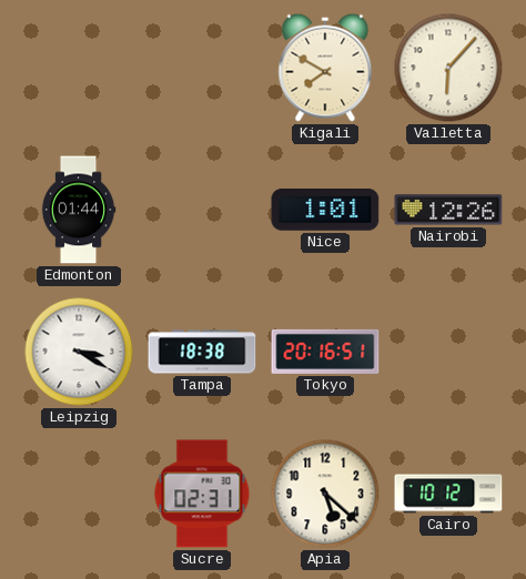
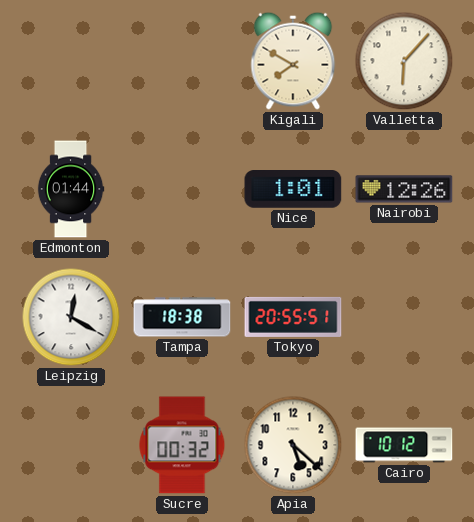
Leipzig: 3:20 -> 12:20
Tokyo: 20:16 -> 20:55
Sucre: 02:31 -> 00:32
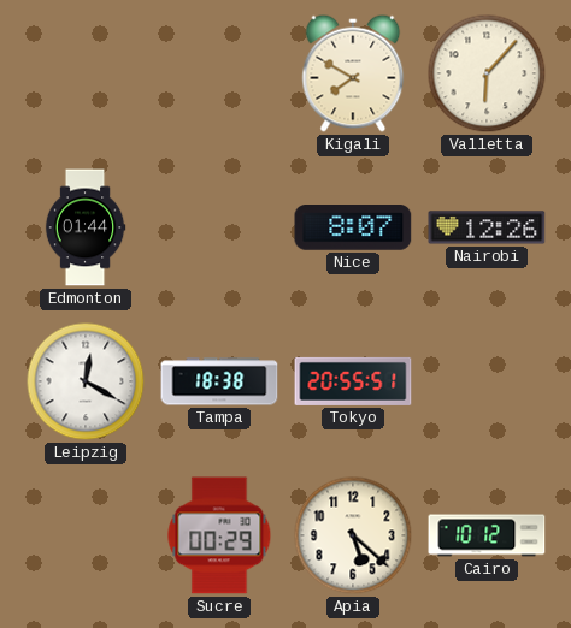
Nice: 1:01 -> 8:07
Sucre: 00:32 -> 00:29
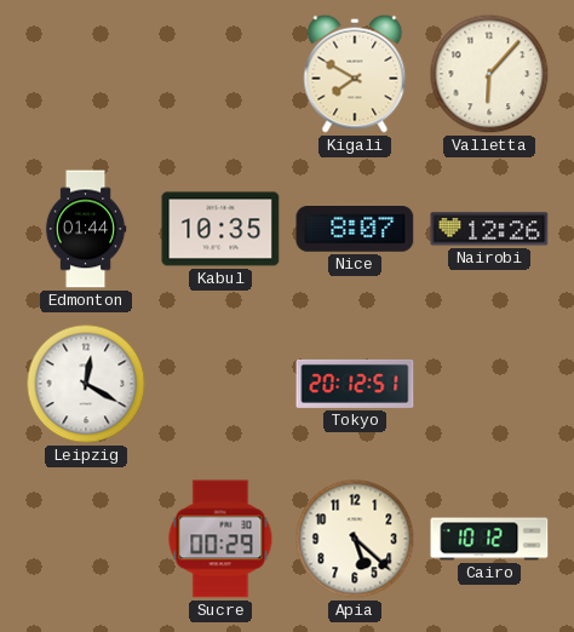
Kabul: none -> 10:35
Tampa: 18:38 -> none
Tokyo: 20:55 -> 20:12
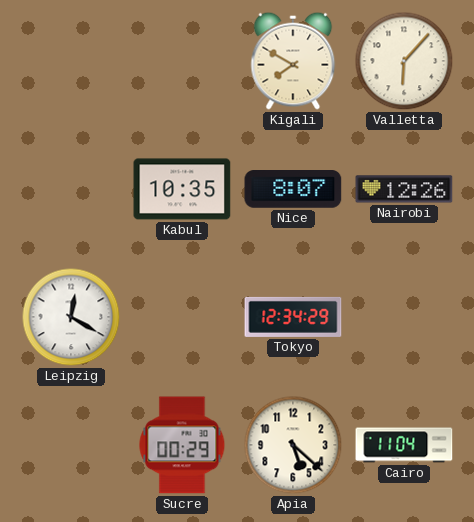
Edmonton: 01:44 -> none
Tokyo: 20:12 -> 12:34
Cairo: 10:12 -> 11:04
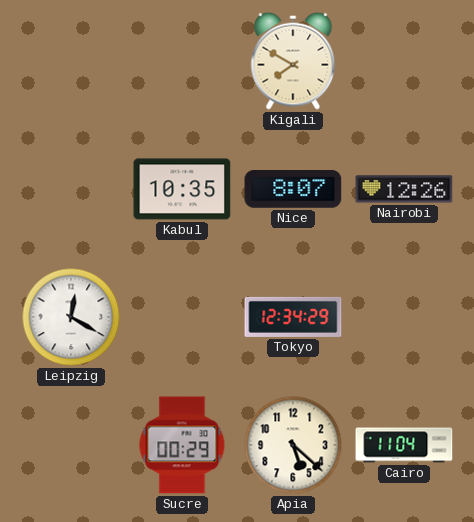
Valletta: 6:07 -> none
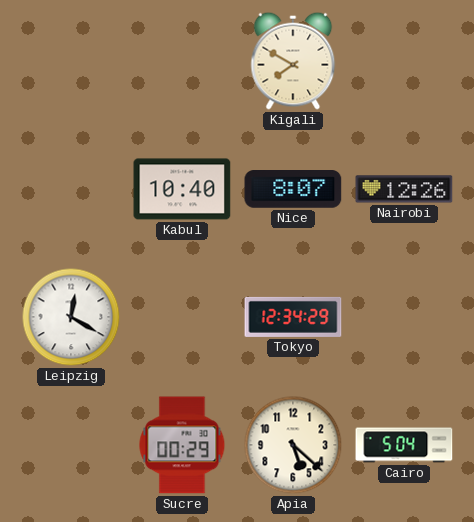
Kabul: 10:35 -> 10:40
Cairo: 11:04 -> 5:04
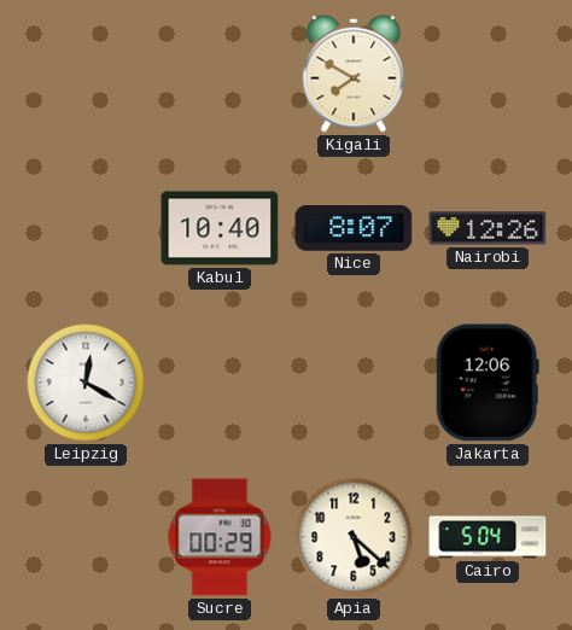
Tokyo: 12:34 -> none
Jakarta: none -> 12:06
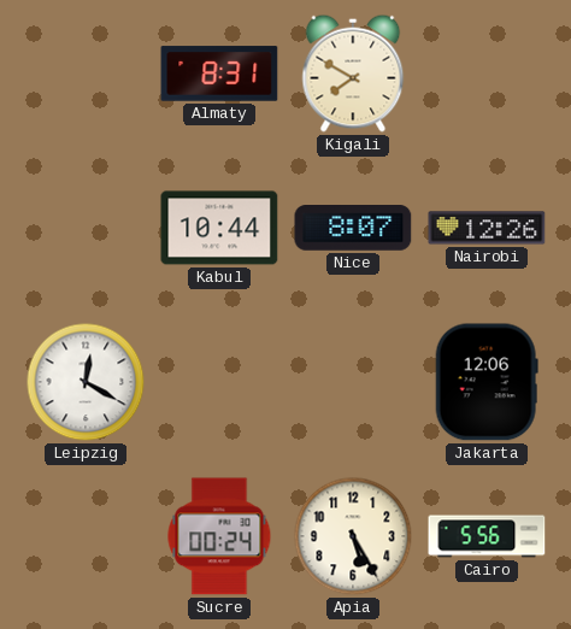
Almaty: none -> 8:31
Kabul: 10:40 -> 10:44
Sucre: 00:29 -> 00:24
Apia: 5:22 -> 5:25
Cairo: 5:04 -> 5:56
